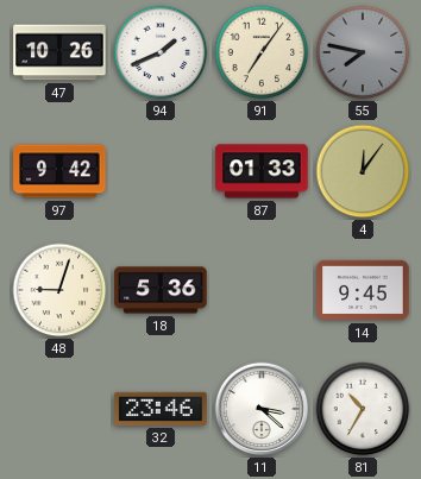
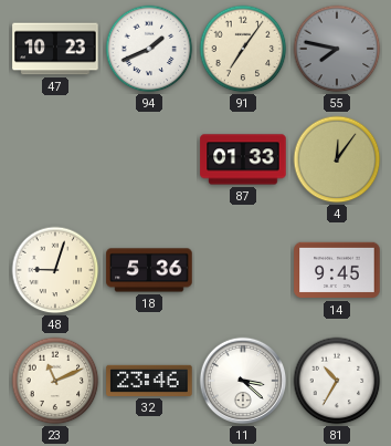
47: 10:26 -> 10:23
97: 9:42 -> none
23: none -> 11:11
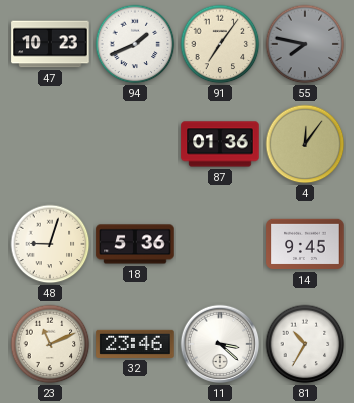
87: 01:33 -> 01:36
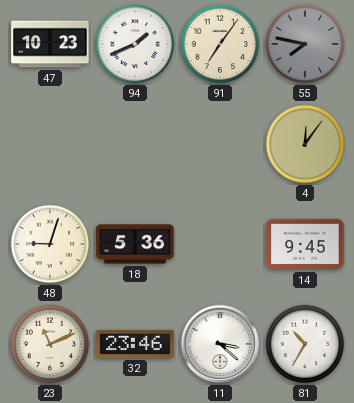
87: 01:36 -> none
